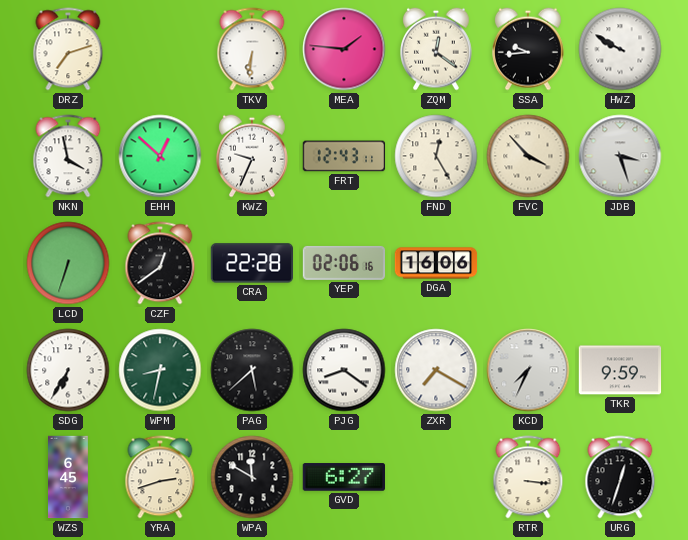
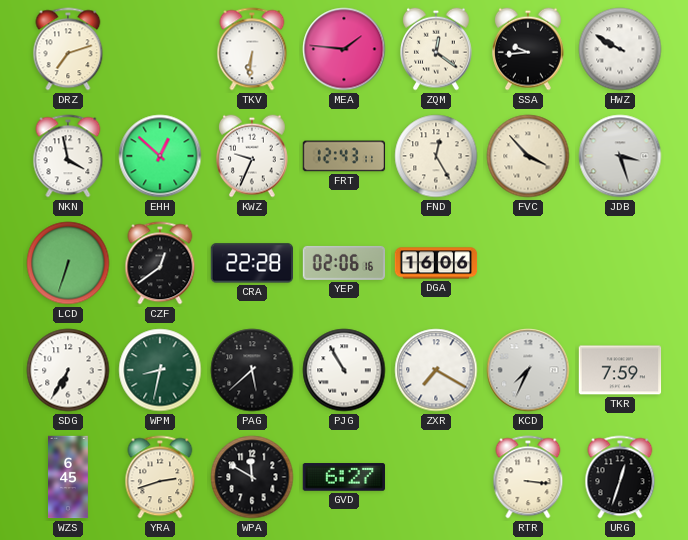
PJG: 8:21 -> 10:55
TKR: 9:59 -> 7:59
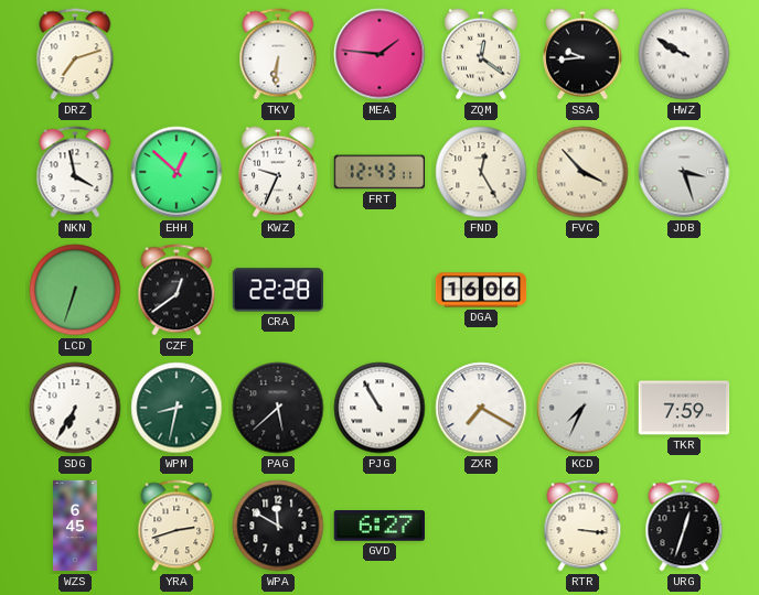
YEP: 02:06 -> none
